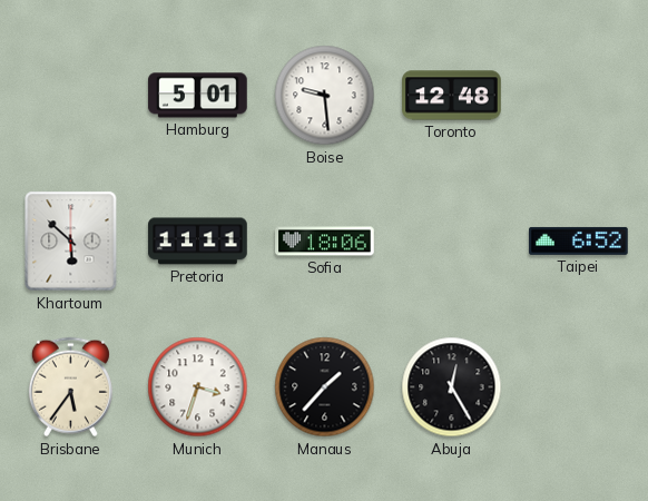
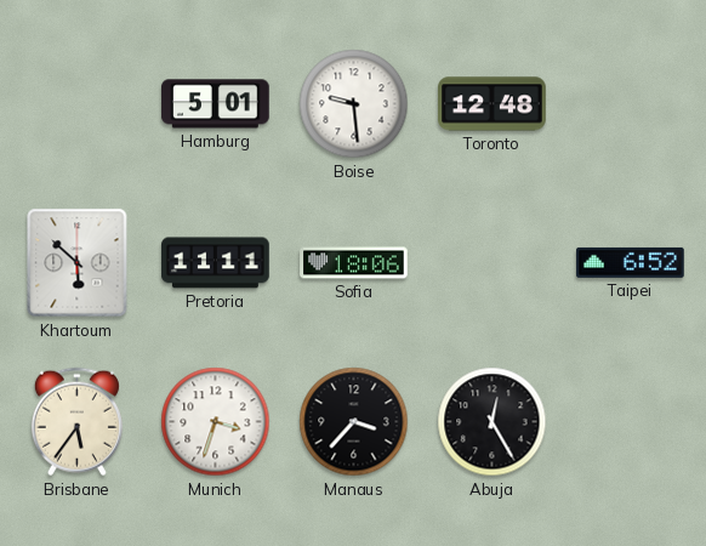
Manaus: 1:37 -> 3:37
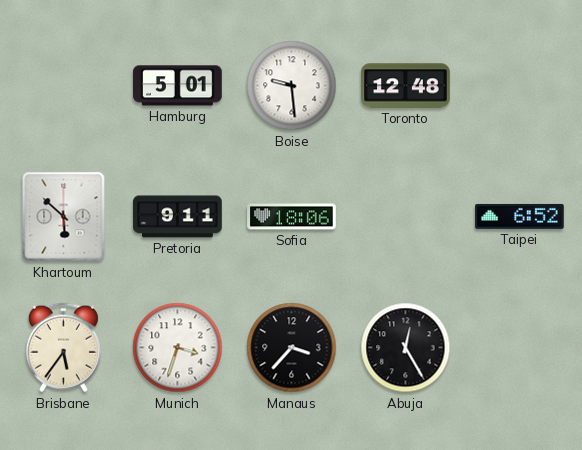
Pretoria: 11:11 -> 9:11
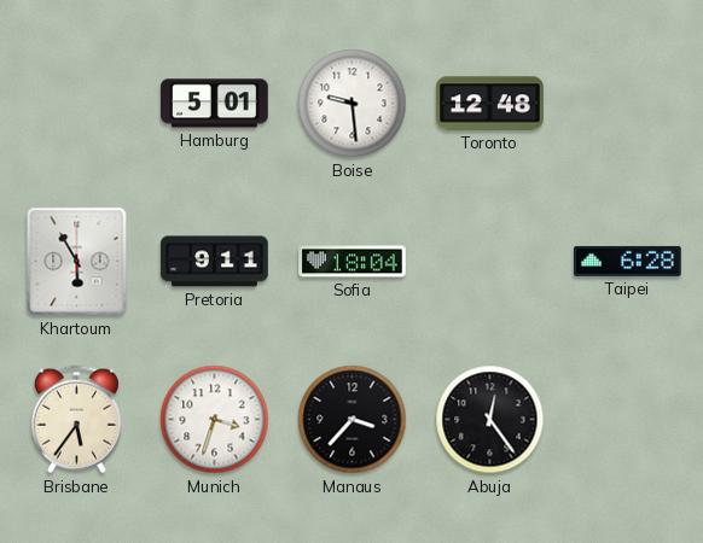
Khartoum: 5:52 -> 5:55
Sofia: 18:06 -> 18:04
Taipei: 6:52 -> 6:28
Abuja: 12:25 -> 12:24
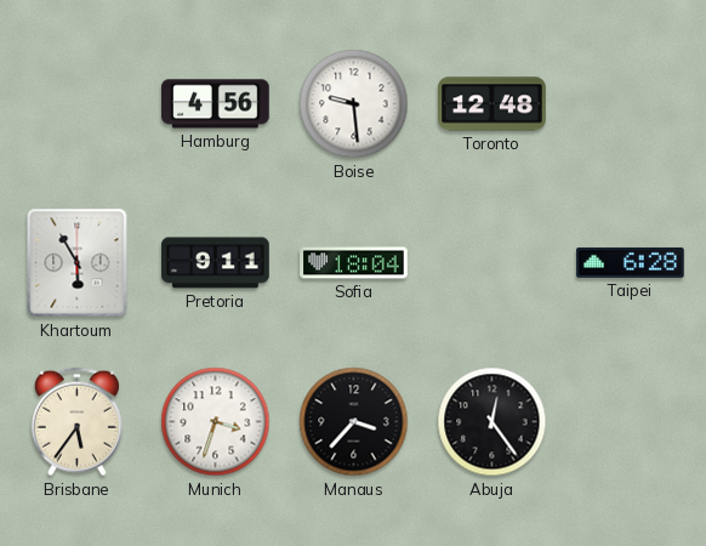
Hamburg: 5:01 -> 4:56
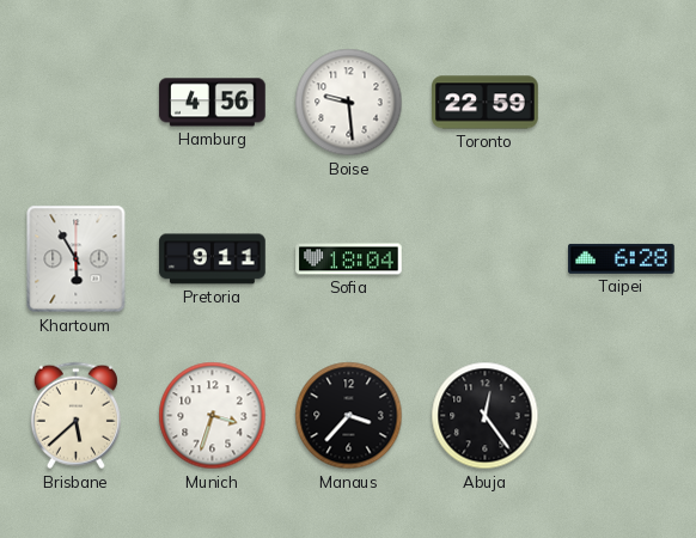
Toronto: 12:48 -> 22:59
Brisbane: 5:36 -> 5:38
